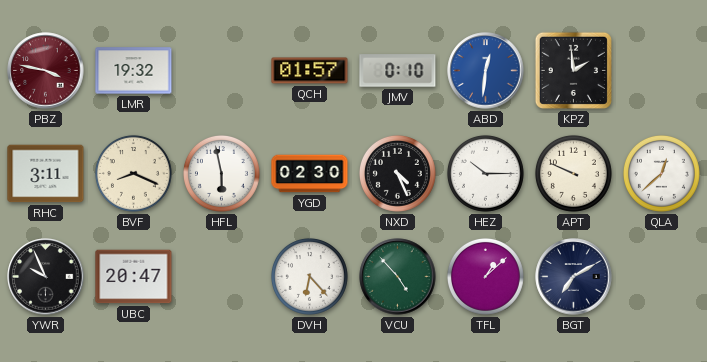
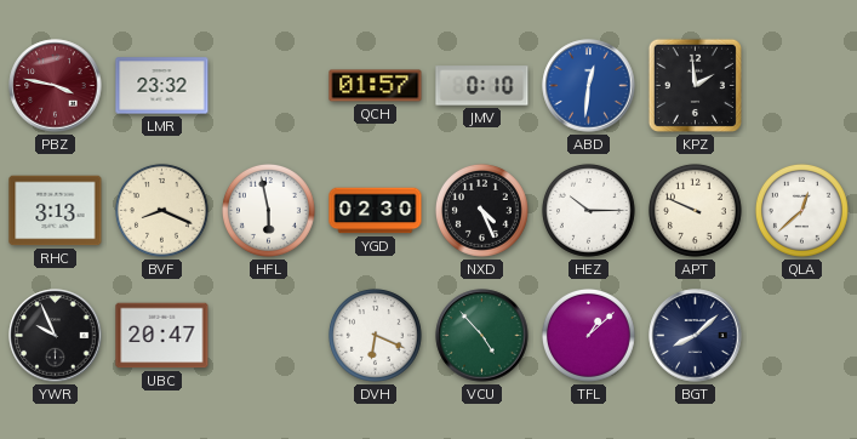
LMR: 19:32 -> 23:32
RHC: 3:11 -> 3:13
DVH: 6:23 -> 6:19
BGT: 7:10 -> 8:08
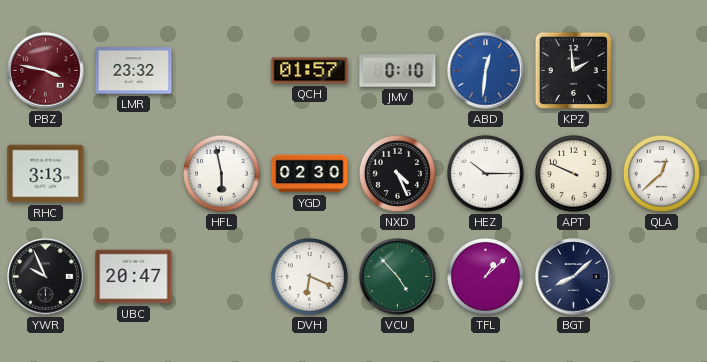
BVF: 8:19 -> none
